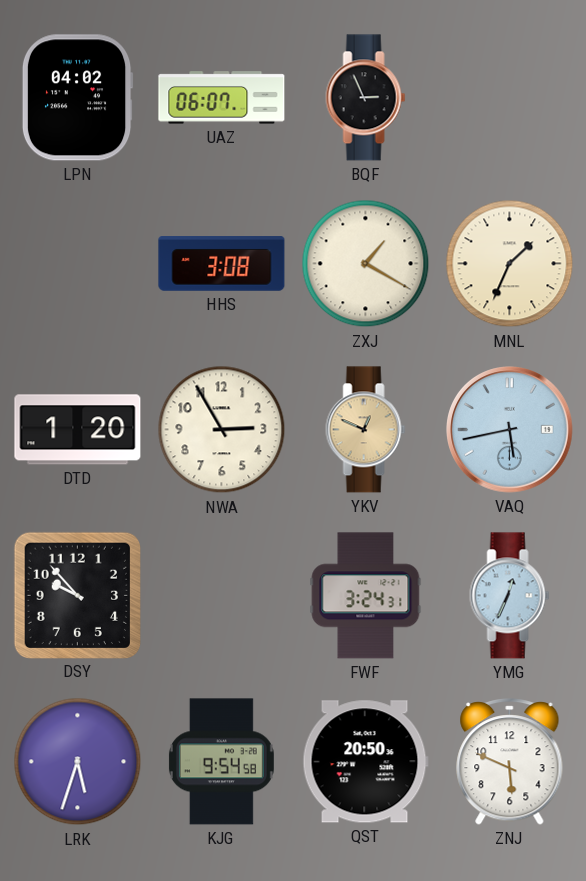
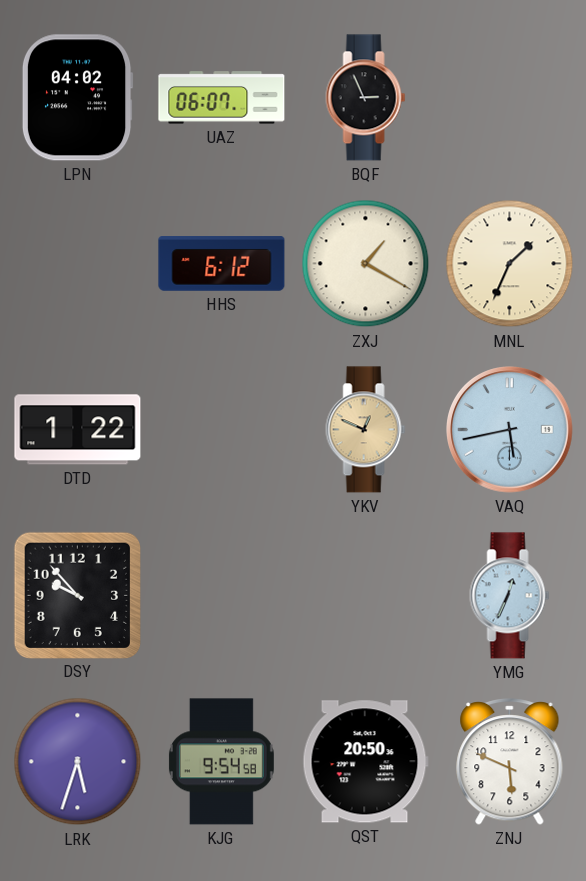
HHS: 3:08 -> 6:12
DTD: 1:20 -> 1:22
NWA: 2:55 -> none
FWF: 3:24 -> none
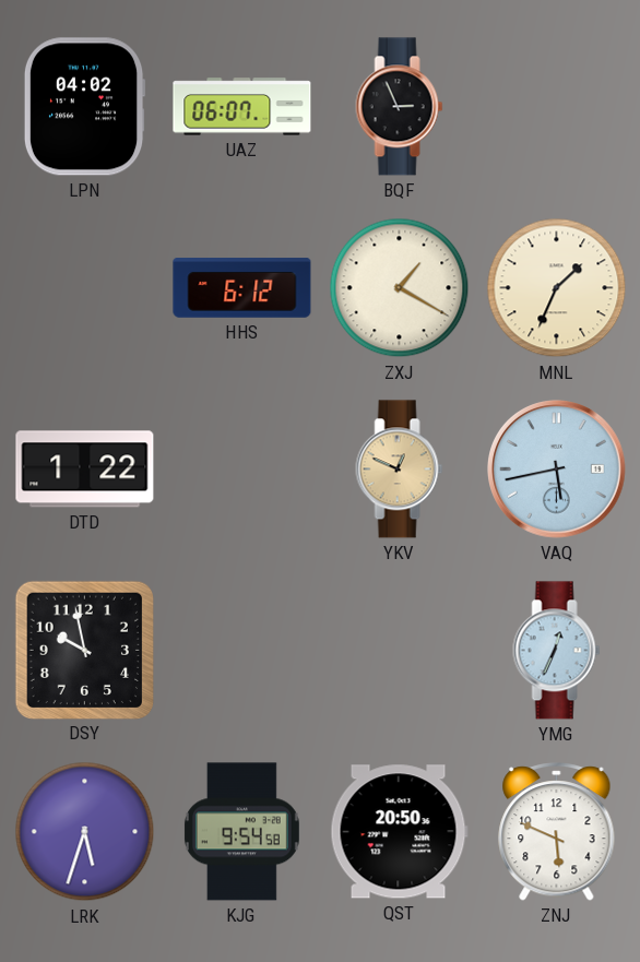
DSY: 9:53 -> 9:58
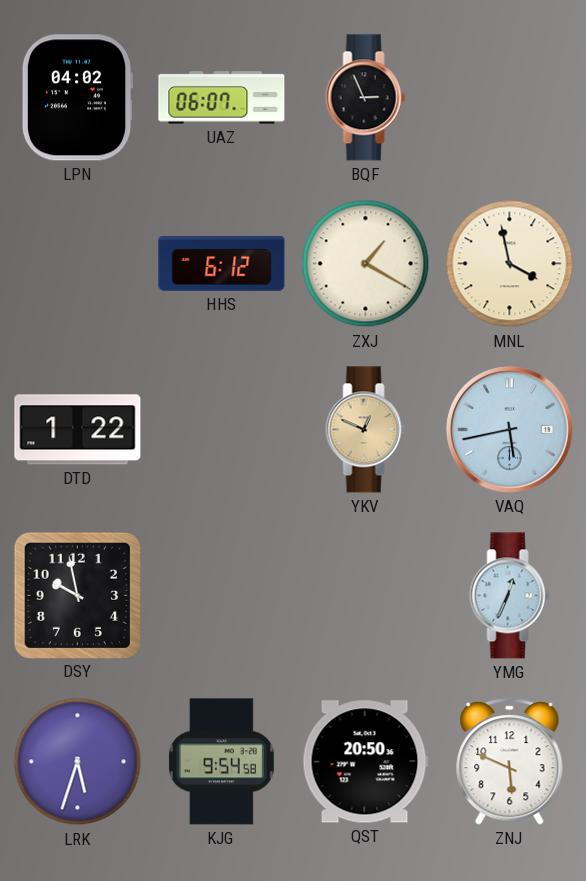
MNL: 1:34 -> 3:58
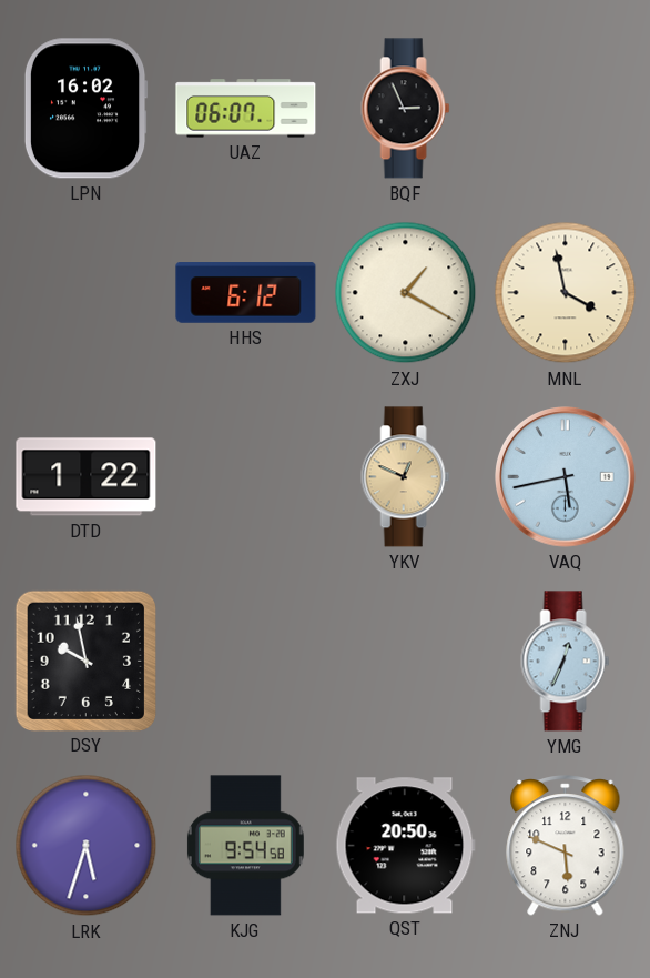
LPN: 04:02 -> 16:02
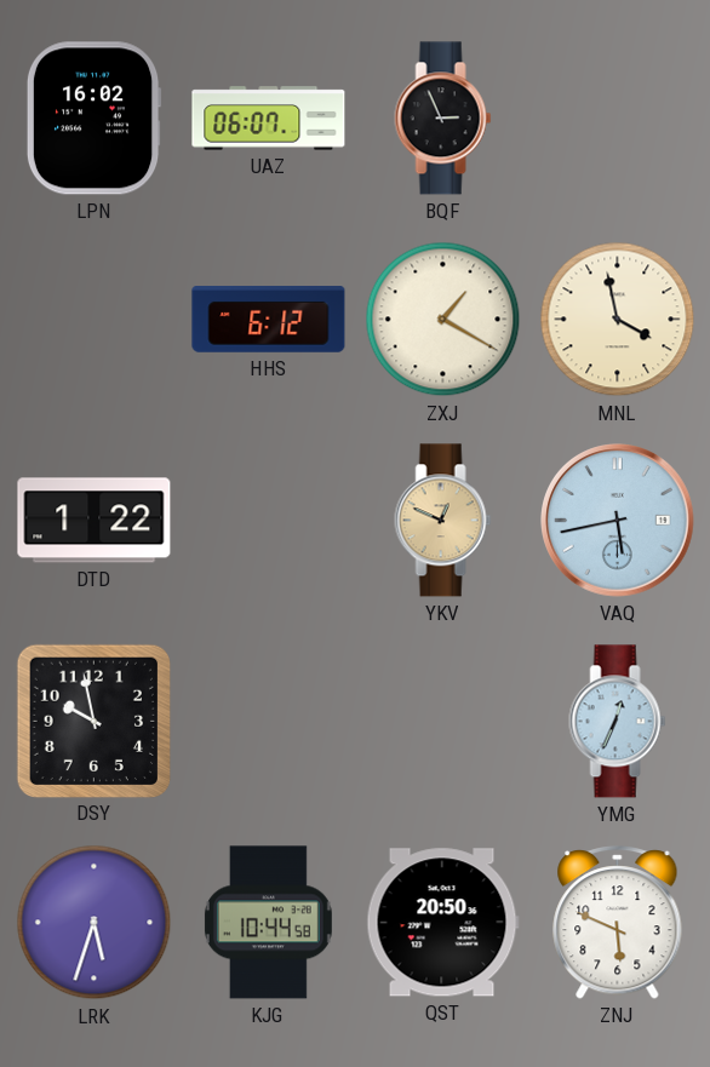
KJG: 9:54 -> 10:44
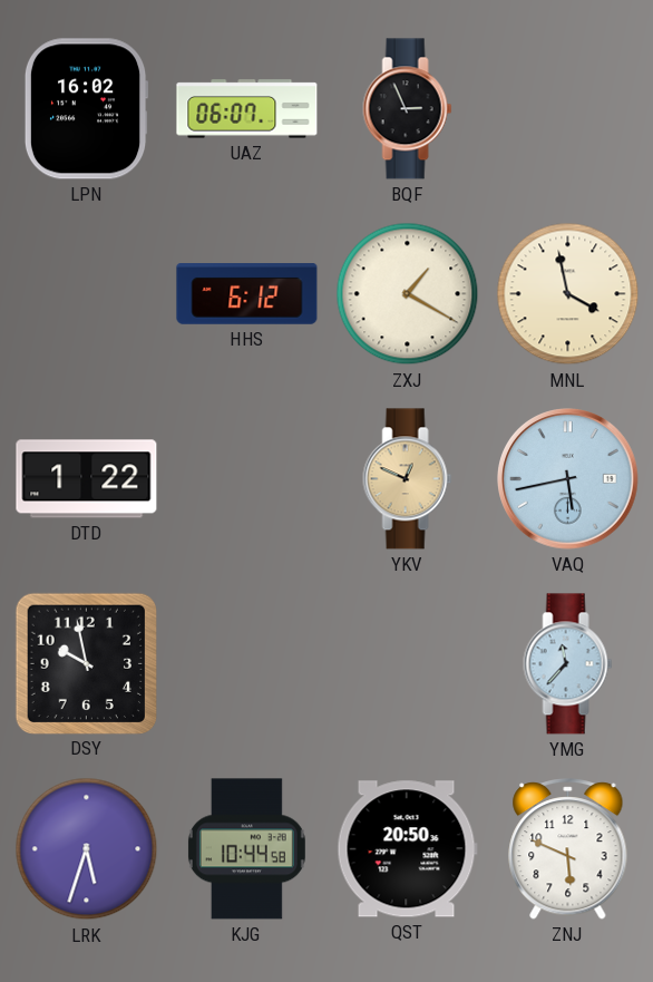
YMG: 12:34 -> 11:37
